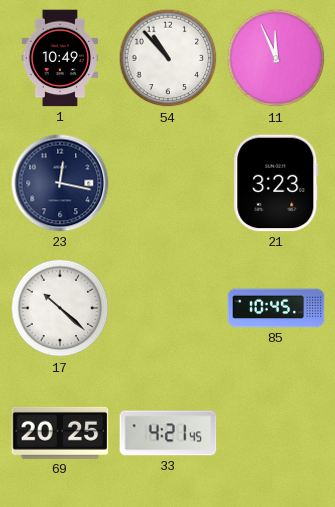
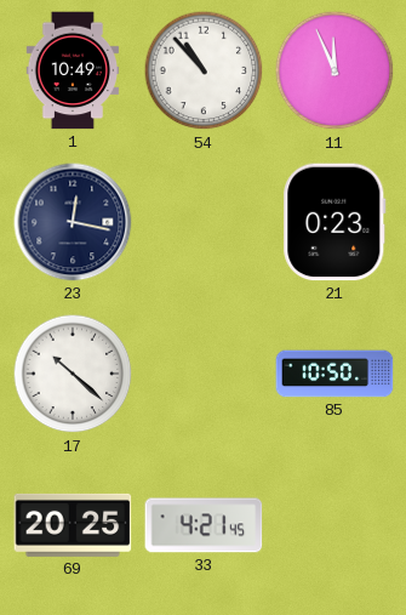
21: 3:23 -> 0:23
85: 10:45 -> 10:50
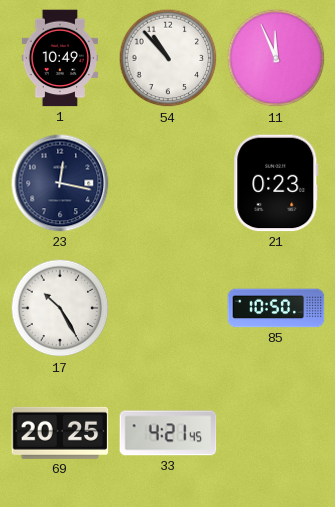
17: 10:22 -> 10:25
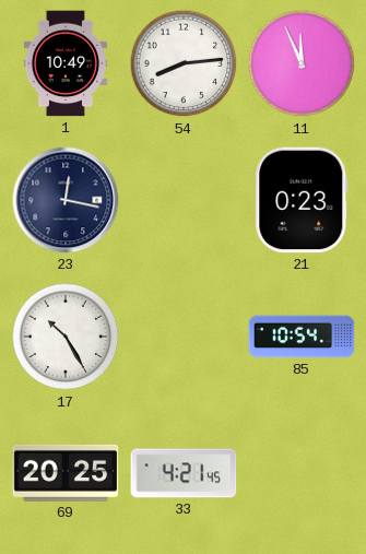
54: 10:53 -> 8:14
85: 10:50 -> 10:54
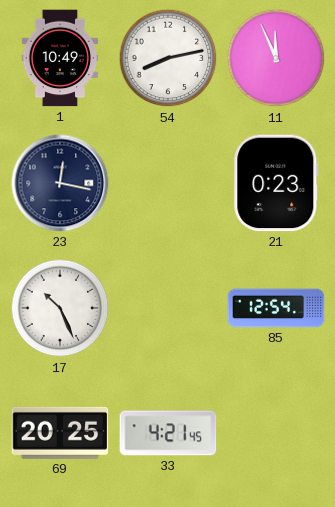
54: 8:14 -> 8:13
17: 10:25 -> 10:26
85: 10:54 -> 12:54
